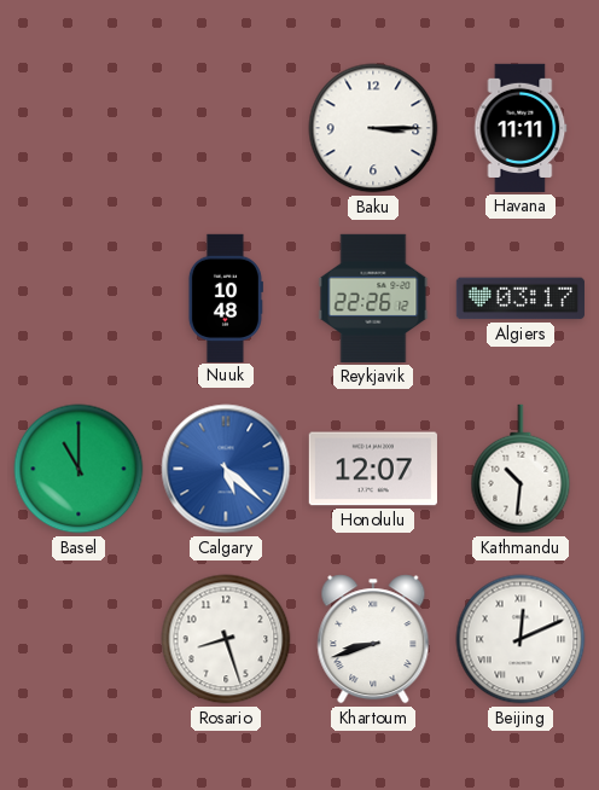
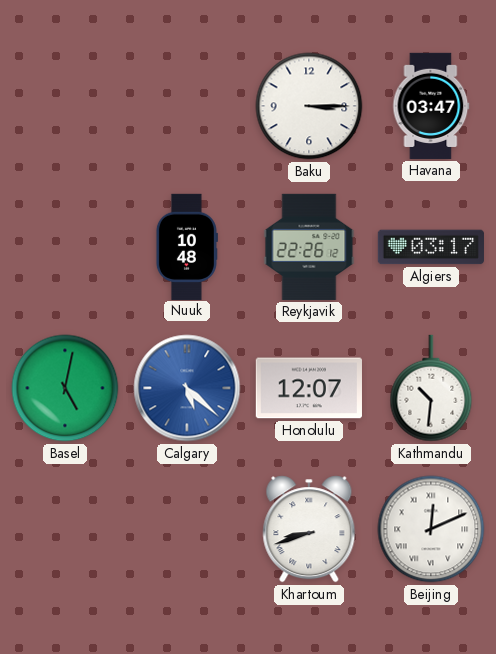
Havana: 11:11 -> 03:47
Basel: 11:00 -> 5:02
Rosario: 8:27 -> none
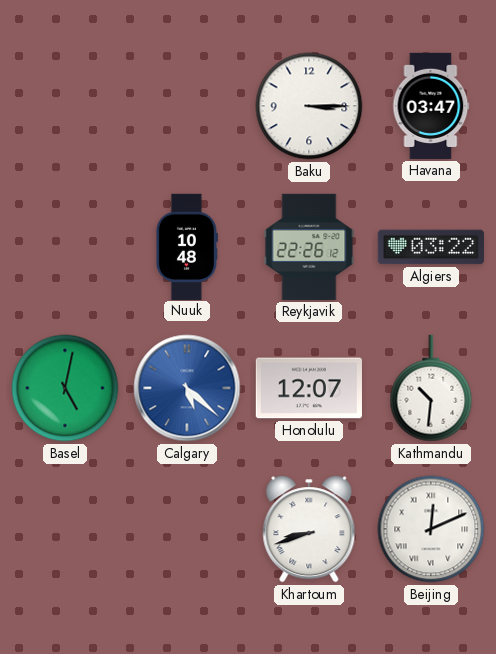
Algiers: 03:17 -> 03:22
